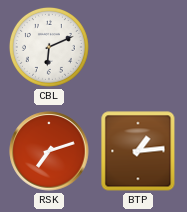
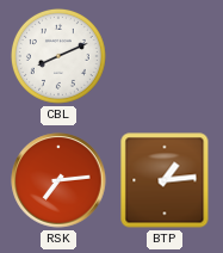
CBL: 6:11 -> 8:11
RSK: 7:12 -> 7:14
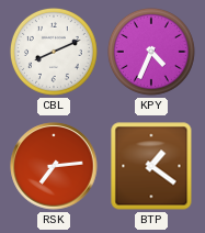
KPY: none -> 4:34
BTP: 1:14 -> 1:21
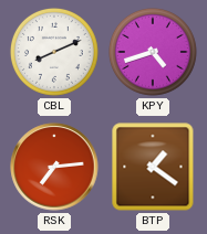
KPY: 4:34 -> 4:42
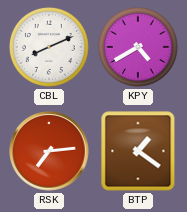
KPY: 4:42 -> 4:40
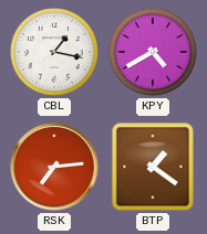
CBL: 8:11 -> 1:17
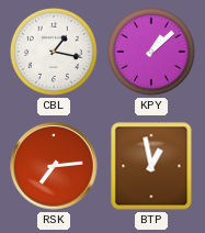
KPY: 4:40 -> 1:08
BTP: 1:21 -> 12:58
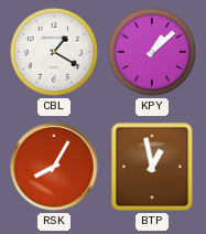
CBL: 1:17 -> 1:20
RSK: 7:14 -> 8:05
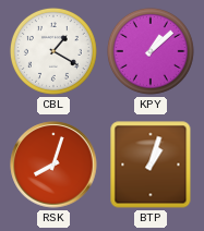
RSK: 8:05 -> 8:03
BTP: 12:58 -> 1:03
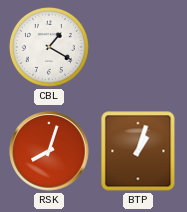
KPY: 1:08 -> none
